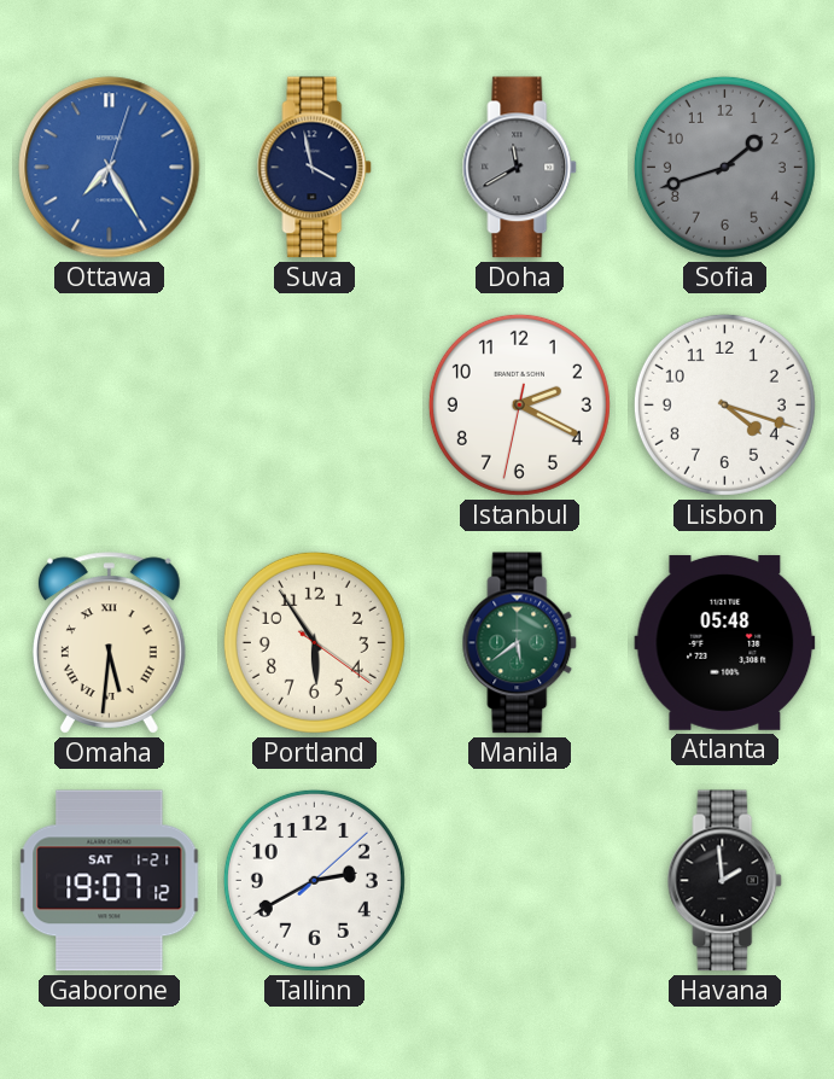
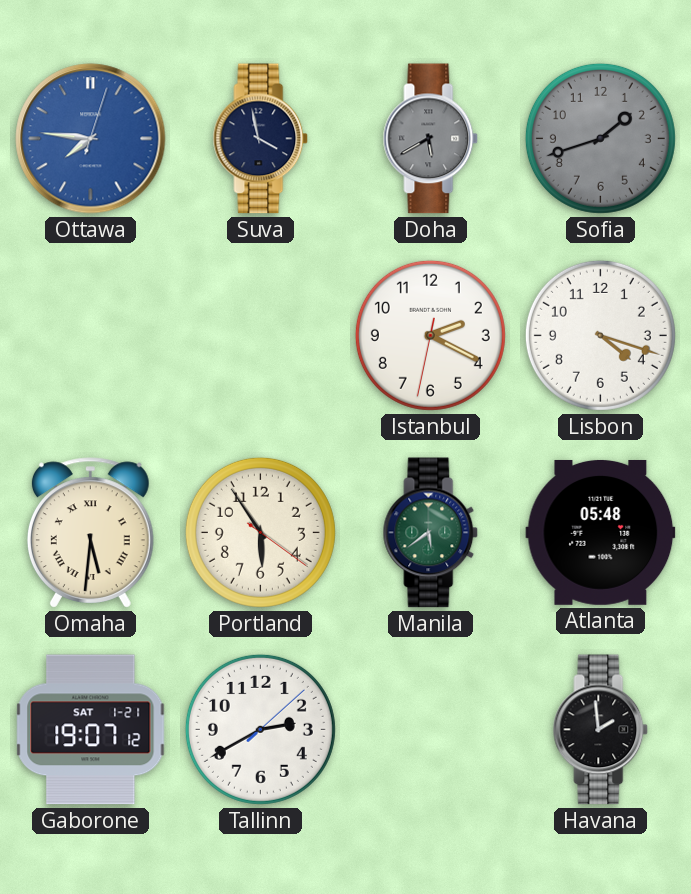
Ottawa: 7:25 -> 7:46
Doha: 11:40 -> 5:40
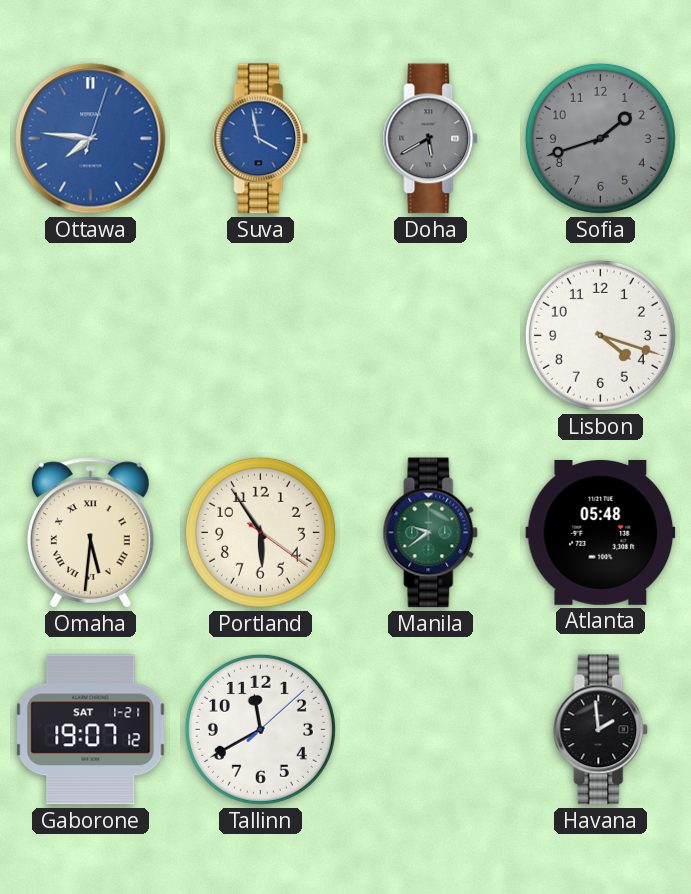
Suva dial: navy -> blue
Istanbul: 2:19 -> none
Manila: 5:39 -> 9:39
Tallinn: 2:40 -> 11:40
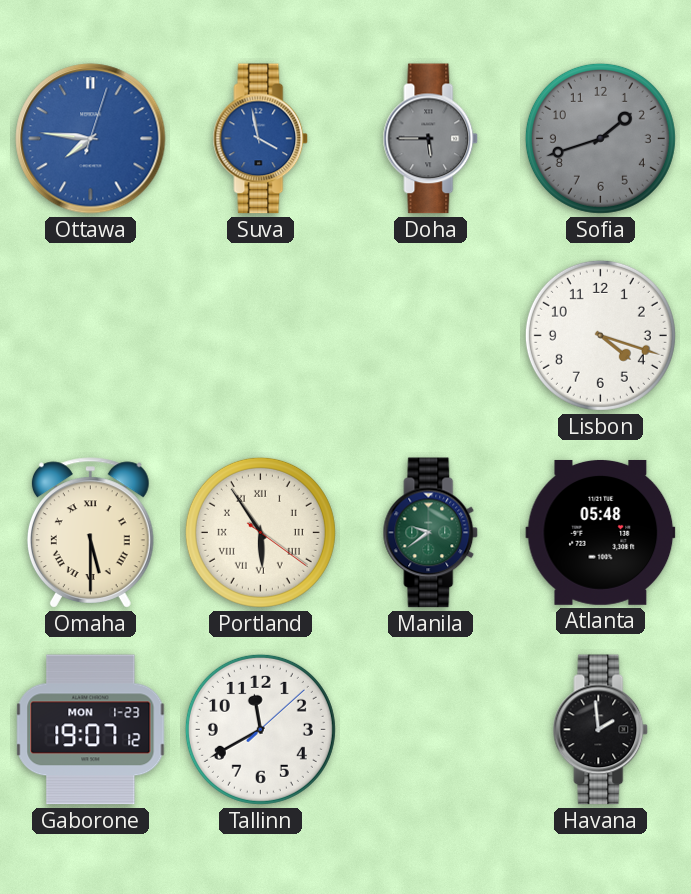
Doha: 5:40 -> 5:45
Omaha: 5:31 -> 5:30
Portland numerals: Arabic -> Roman
Gaborone date: SAT 1-21 -> MON 1-23
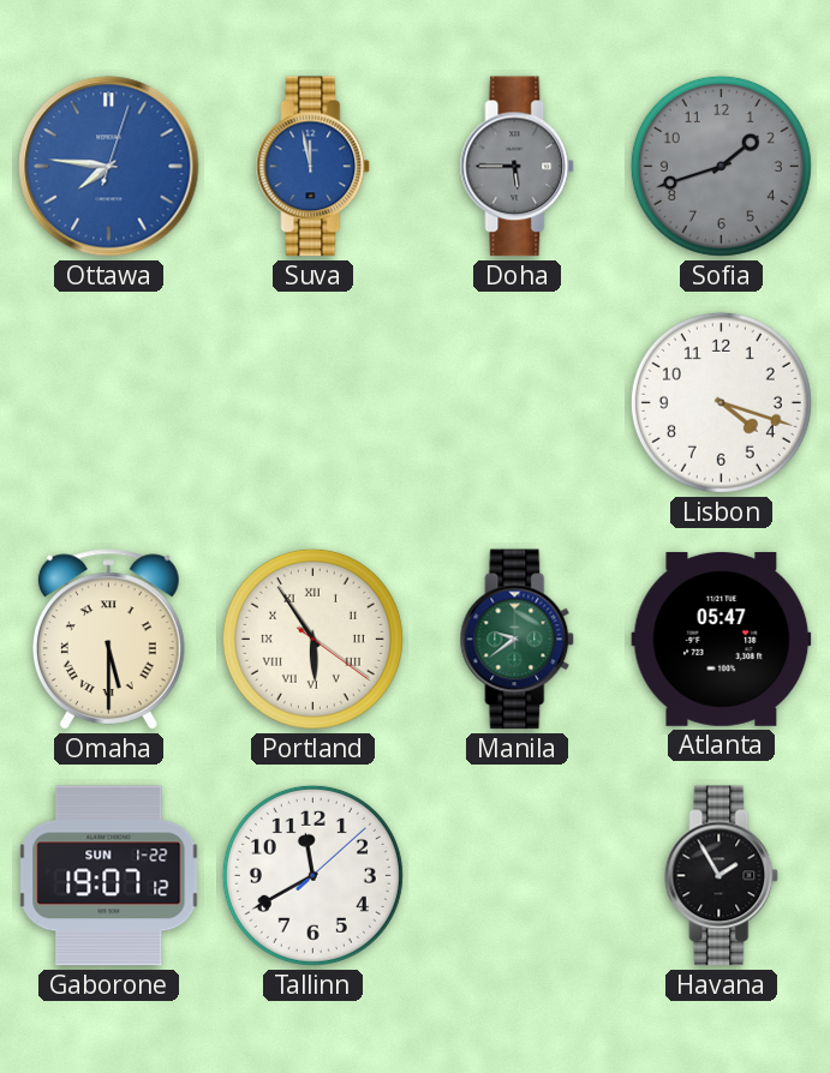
Suva: 3:58 -> 11:58
Atlanta: 05:48 -> 05:47
Gaborone date: MON 1-23 -> SUN 1-22
Havana: 1:59 -> 1:55
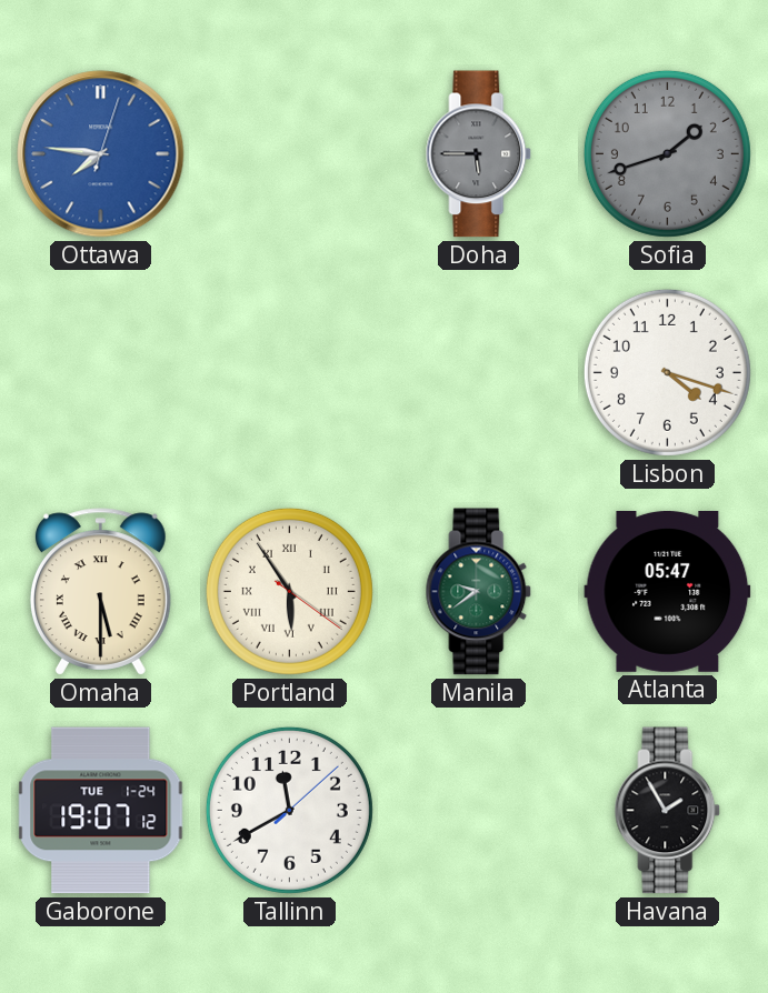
Suva: 11:58 -> none
Gaborone date: SUN 1-22 -> TUE 1-24
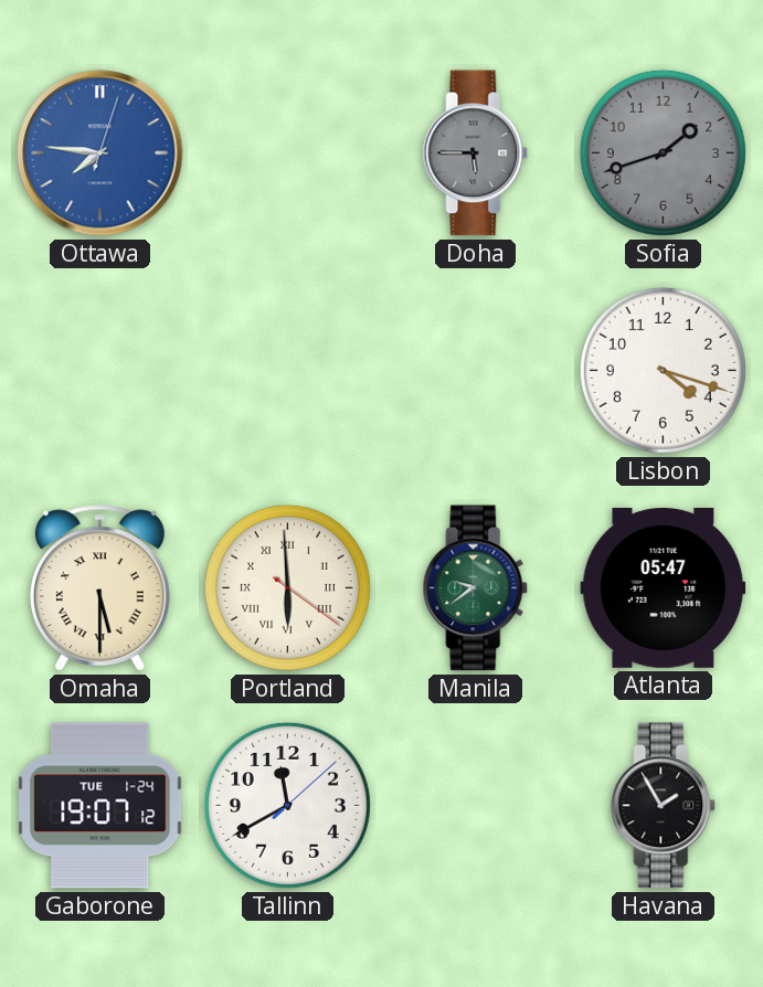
Portland: 5:54 -> 5:59
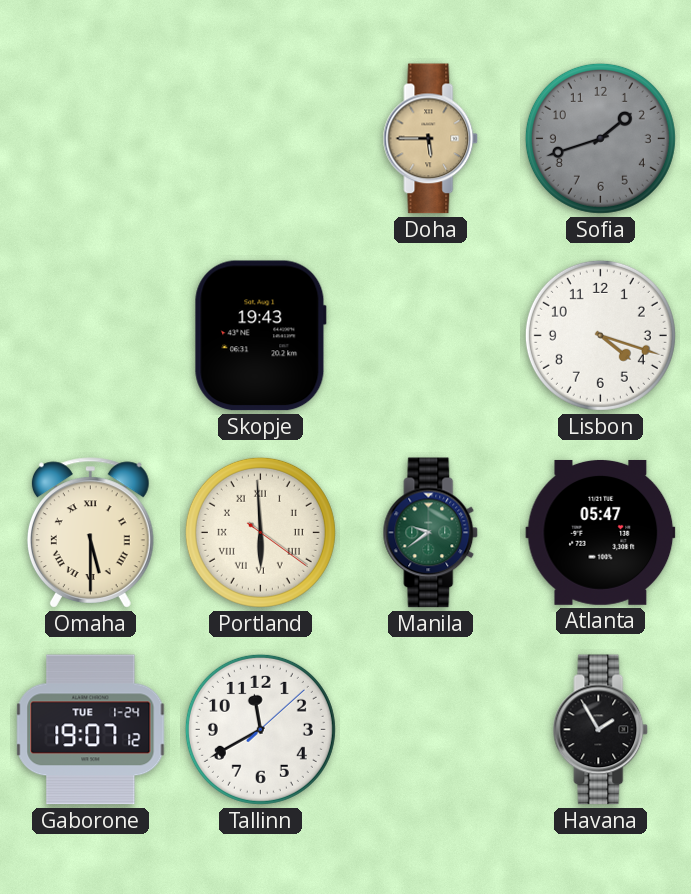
Ottawa: 7:46 -> none
Doha dial: grey -> champagne
Skopje: none -> 19:43
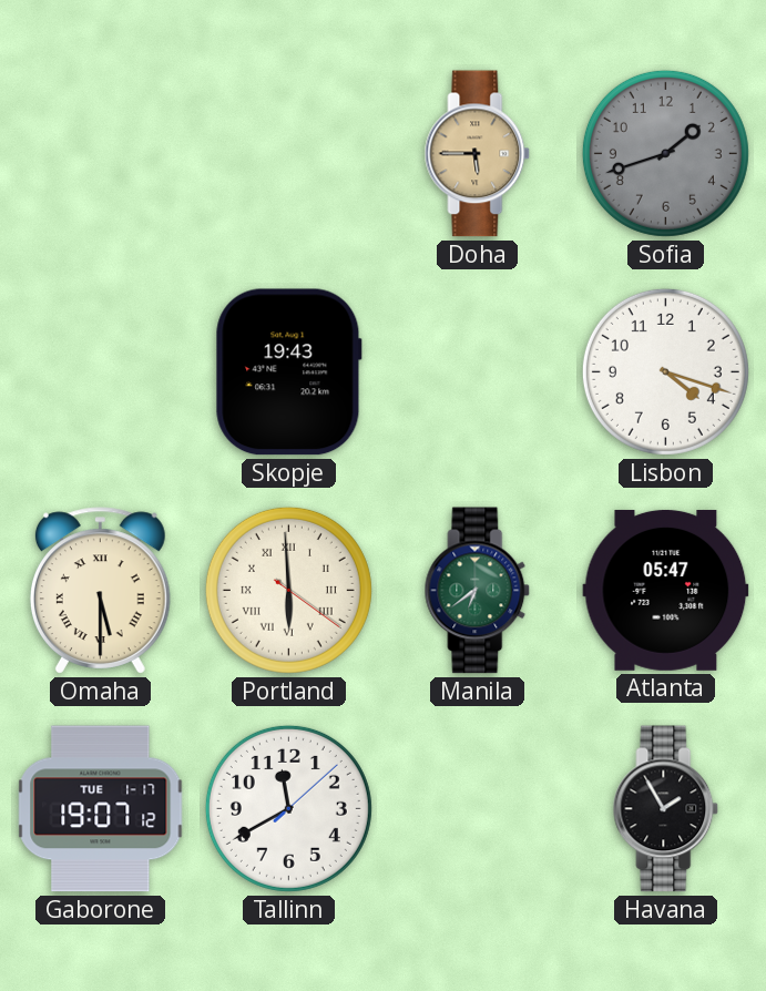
Manila: 9:39 -> 6:39
Gaborone date: TUE 1-24 -> TUE 1-17
